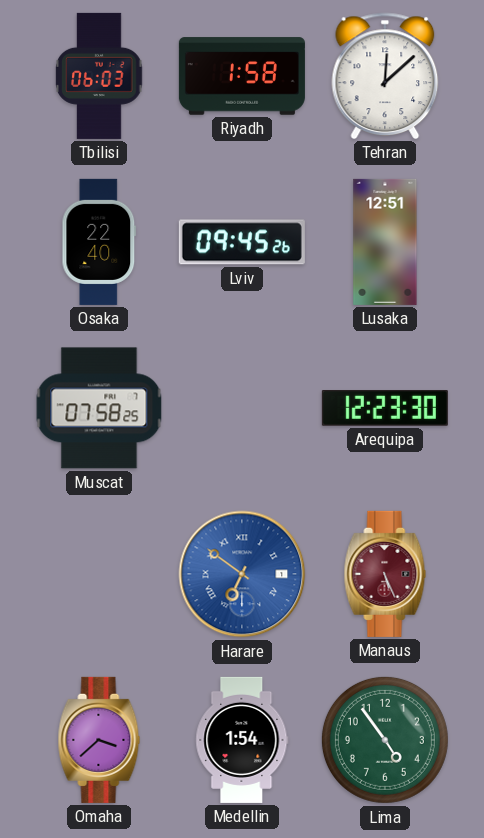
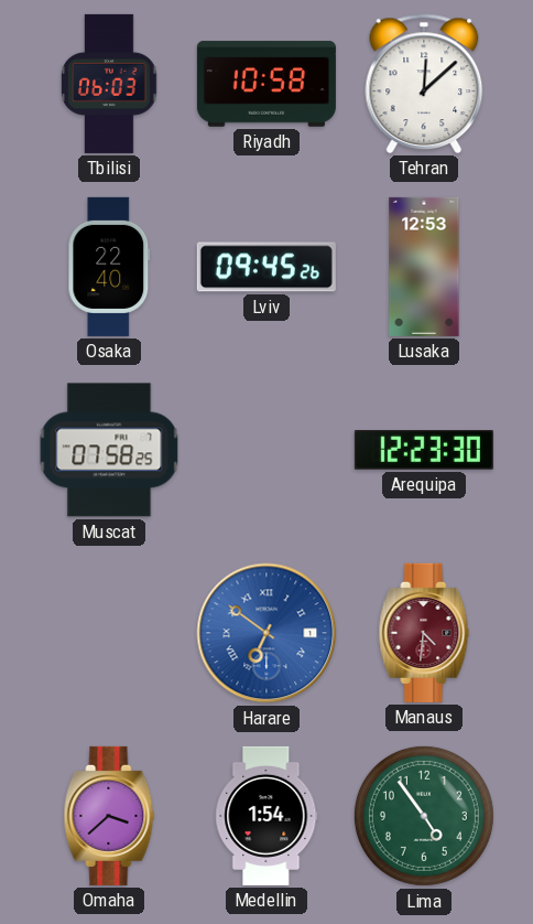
Riyadh: 1:58 -> 10:58
Lusaka: 12:51 -> 12:53
Manaus: 5:26 -> 4:31
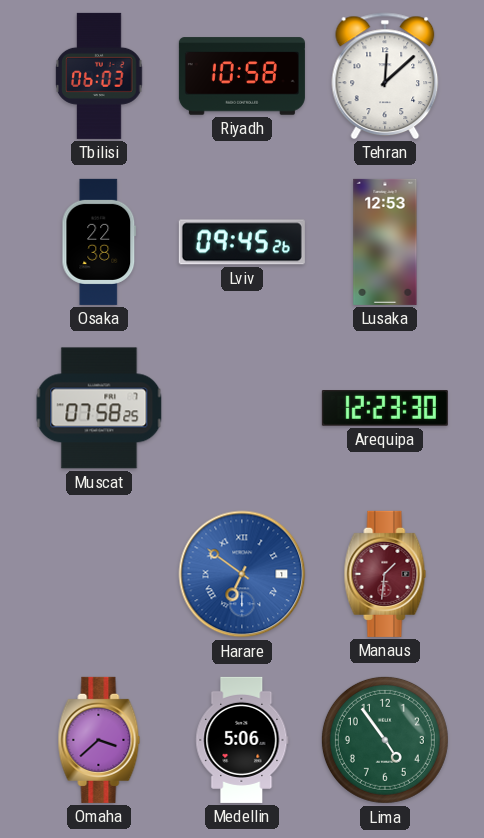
Osaka: 22:40 -> 22:38
Manaus: 4:31 -> 1:31
Medellin: 1:54 -> 5:06
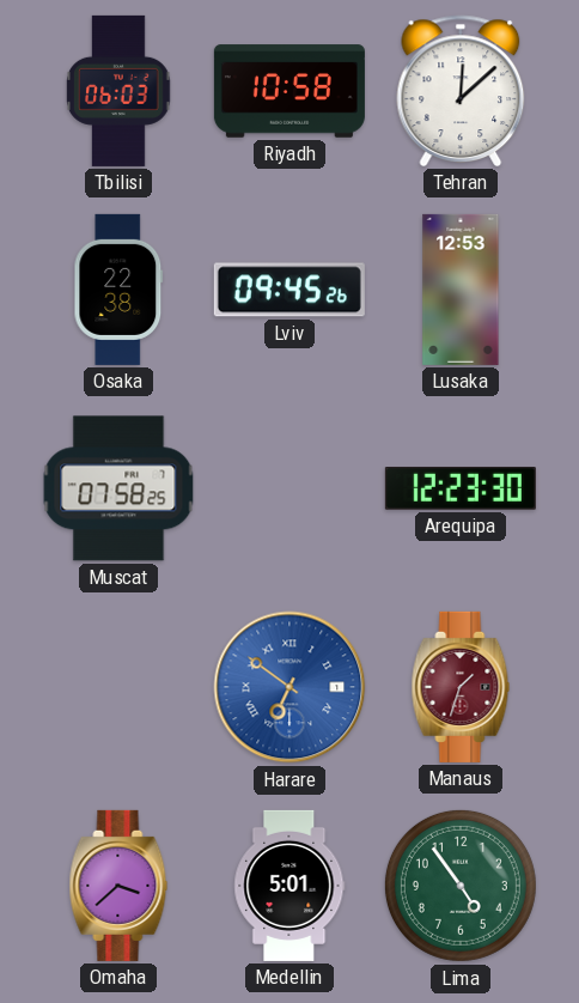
Manaus: 1:31 -> 1:33
Medellin: 5:06 -> 5:01
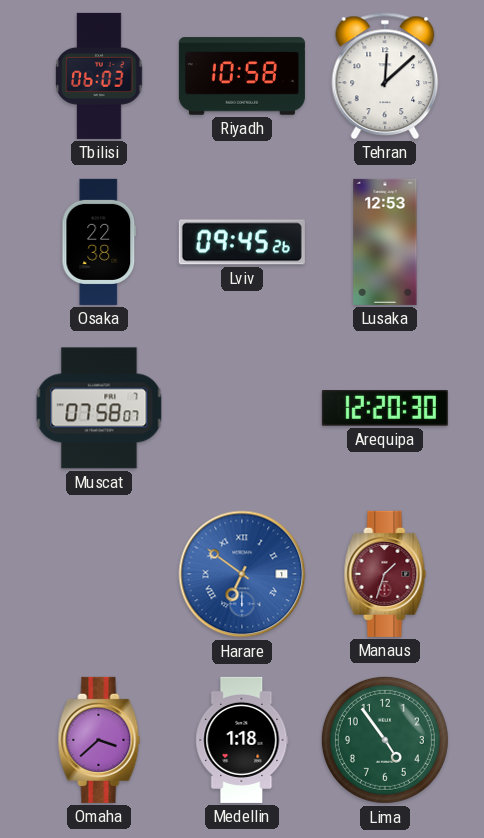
Muscat: 07:58:25 -> 07:58:07
Arequipa: 12:23 -> 12:20
Medellin: 5:01 -> 1:18
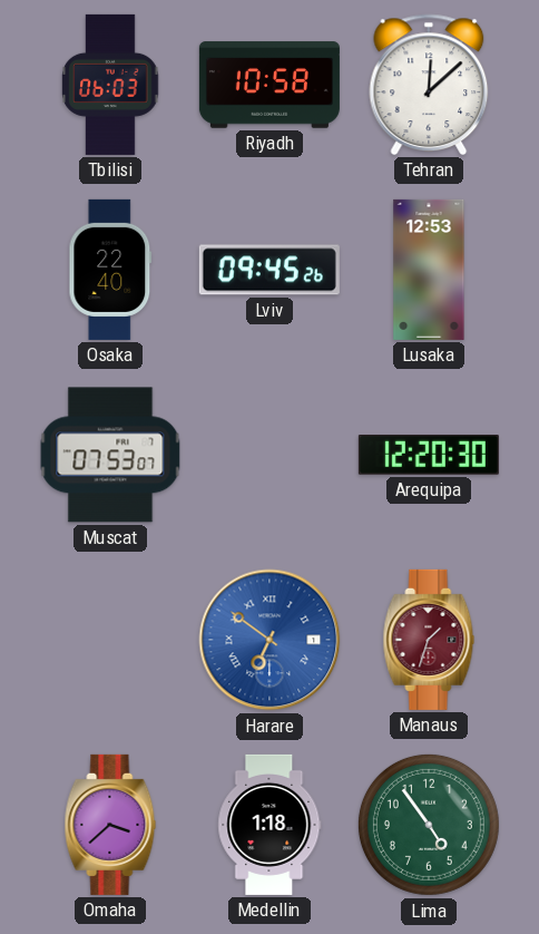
Osaka: 22:38 -> 22:40
Muscat: 07:58 -> 07:53
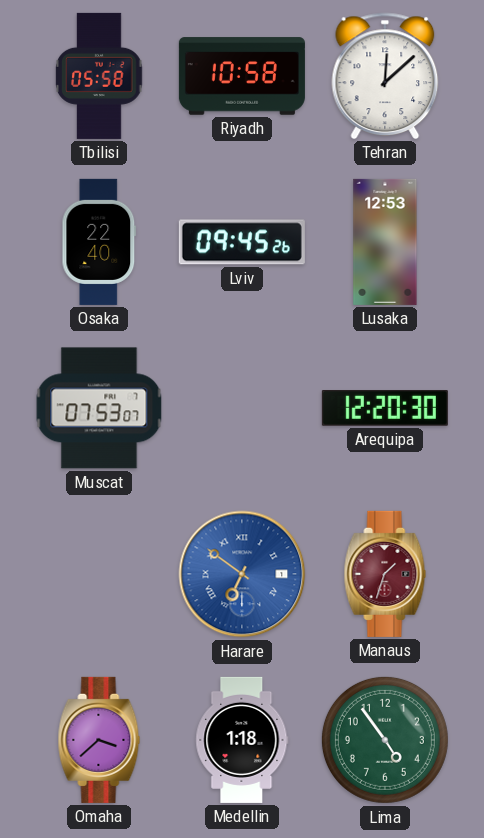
Tbilisi: 06:03 -> 05:58
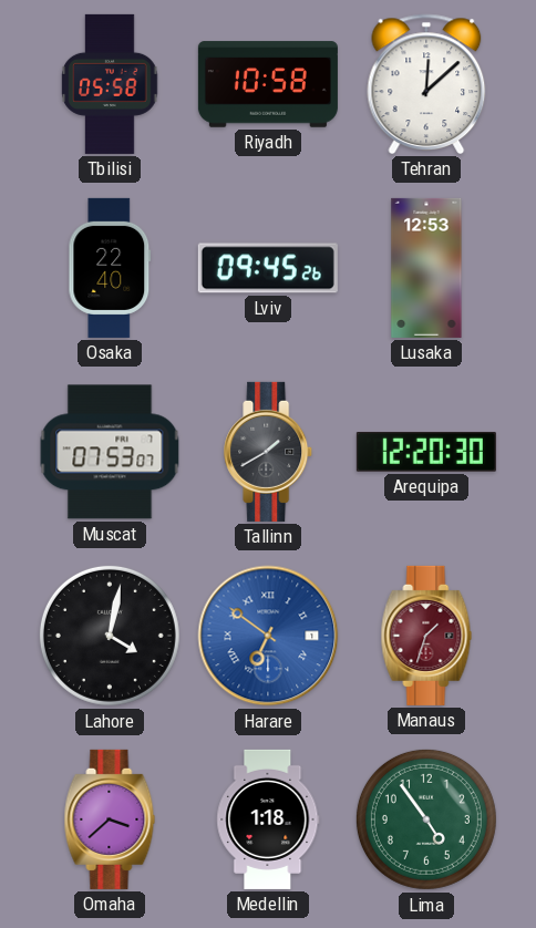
Tallinn: none -> 1:40
Lahore: none -> 4:02
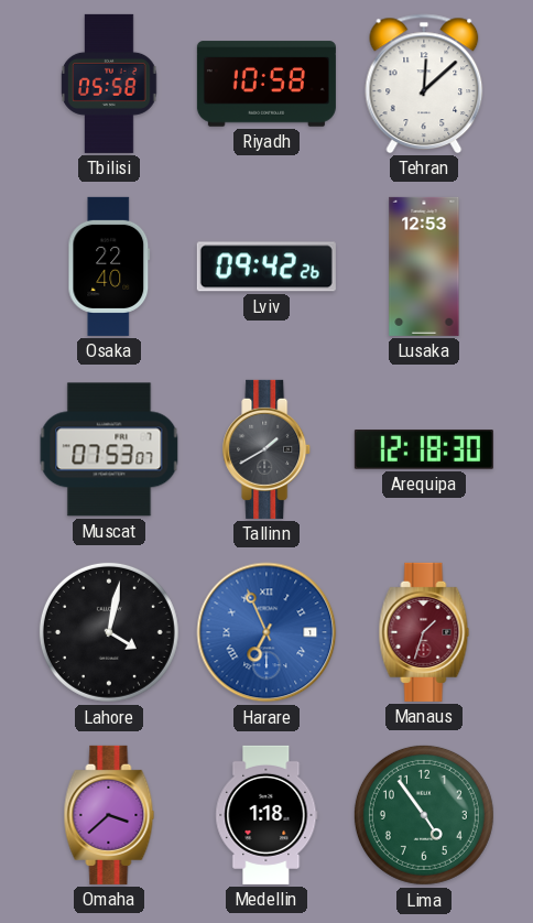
Lviv: 09:45 -> 09:42
Arequipa: 12:20 -> 12:18
Harare: 6:51 -> 6:56
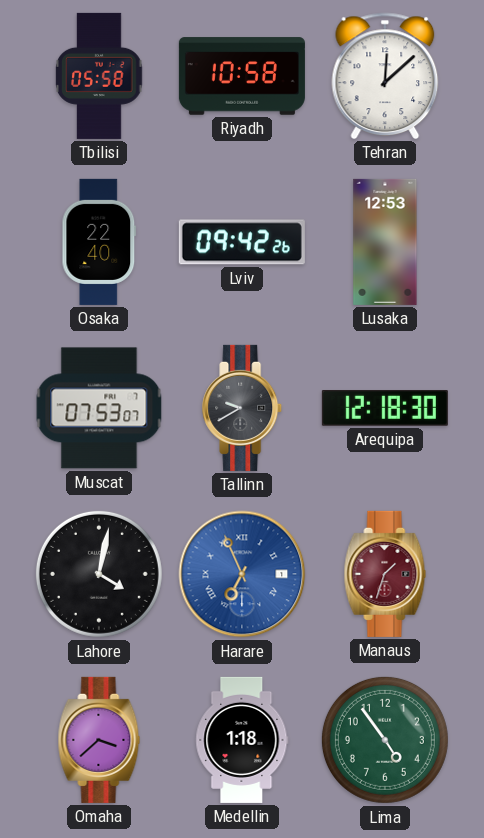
Tallinn: 1:40 -> 9:40
